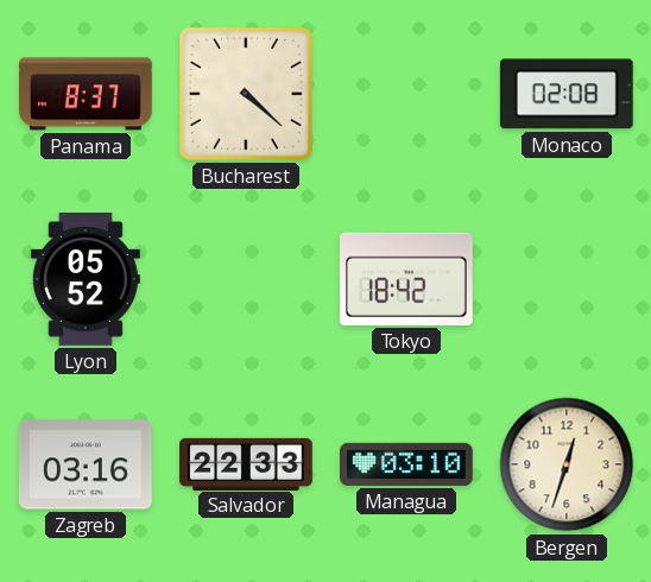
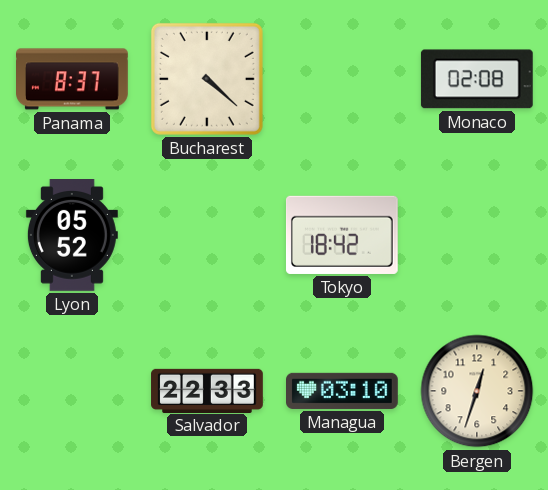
Zagreb: 03:16 -> none
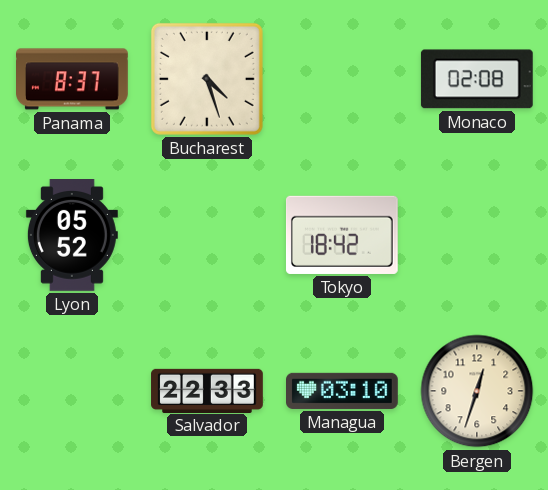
Bucharest: 4:22 -> 4:27
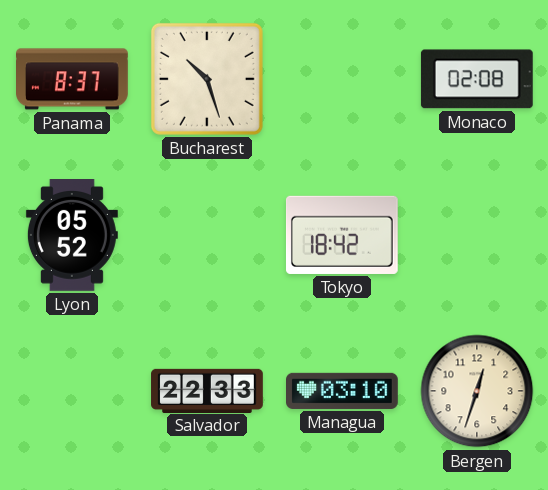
Bucharest: 4:27 -> 10:27
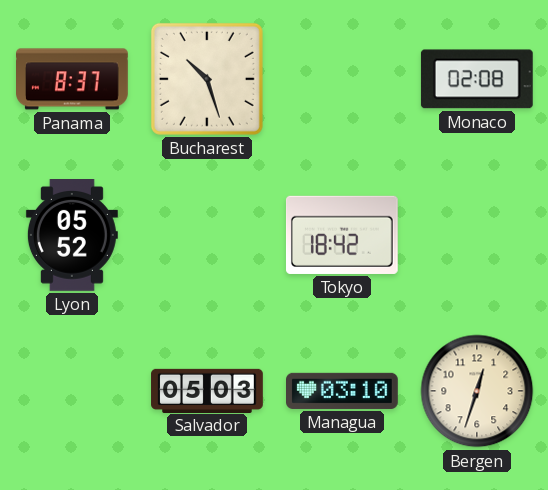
Salvador: 22:33 -> 05:03
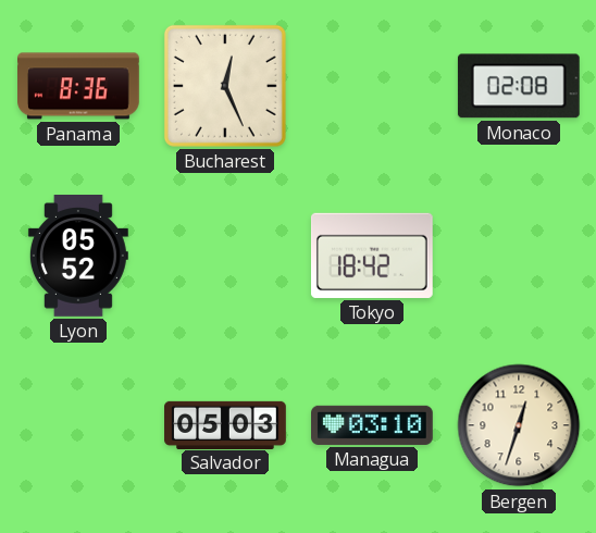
Panama: 8:37 -> 8:36
Bucharest: 10:27 -> 12:26
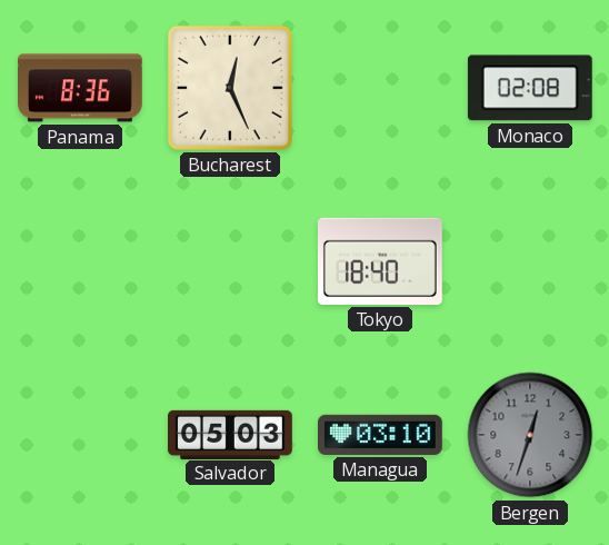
Lyon: 05:52 -> none
Tokyo: 18:42 -> 18:40
Bergen dial: cream -> grey
